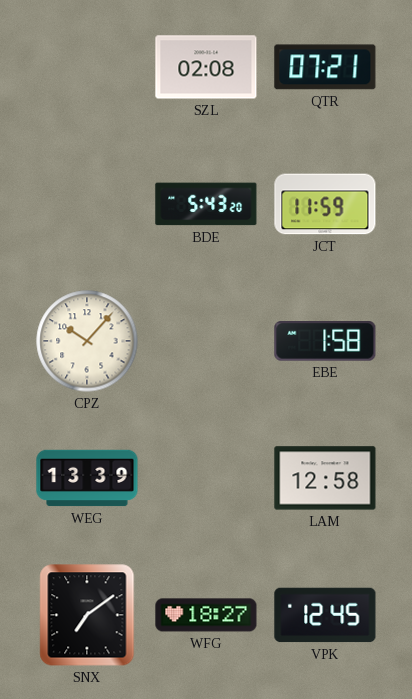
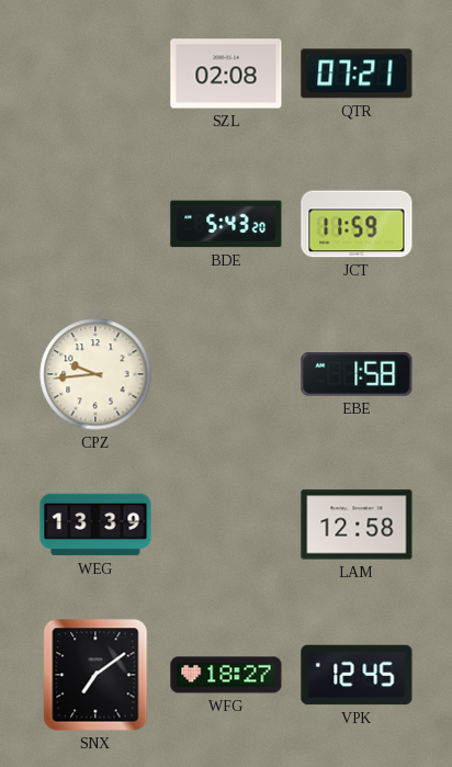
CPZ: 10:07 -> 9:44
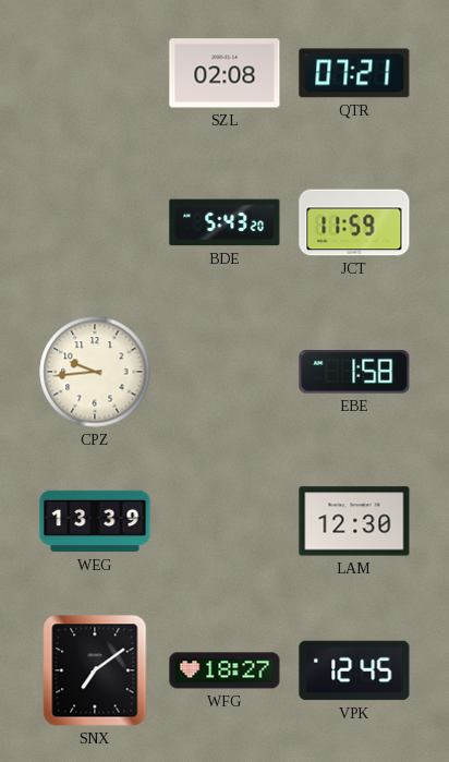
LAM: 12:58 -> 12:30
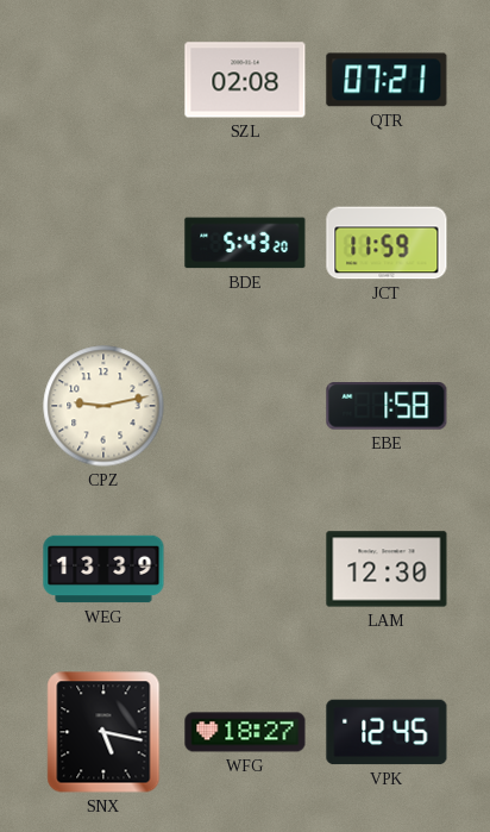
CPZ: 9:44 -> 9:13
SNX: 7:09 -> 5:17
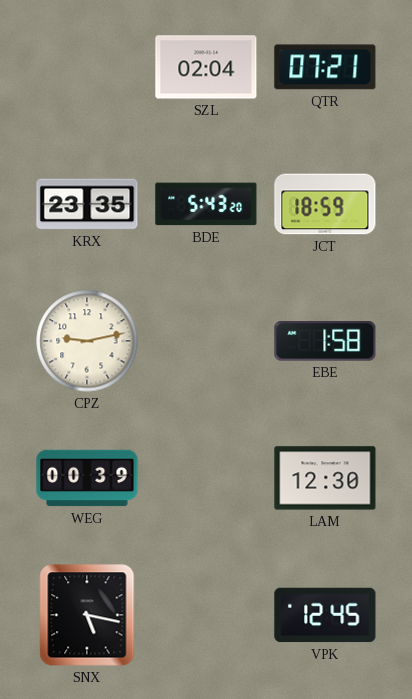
SZL: 02:08 -> 02:04
KRX: none -> 23:35
JCT: 11:59 -> 18:59
WEG: 13:39 -> 00:39
WFG: 18:27 -> none
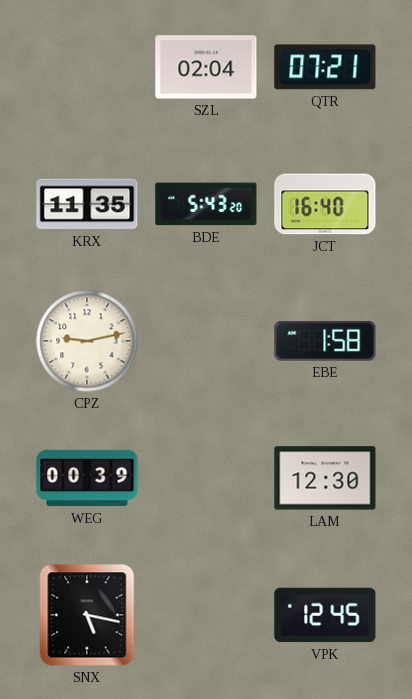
KRX: 23:35 -> 11:35
JCT: 18:59 -> 16:40
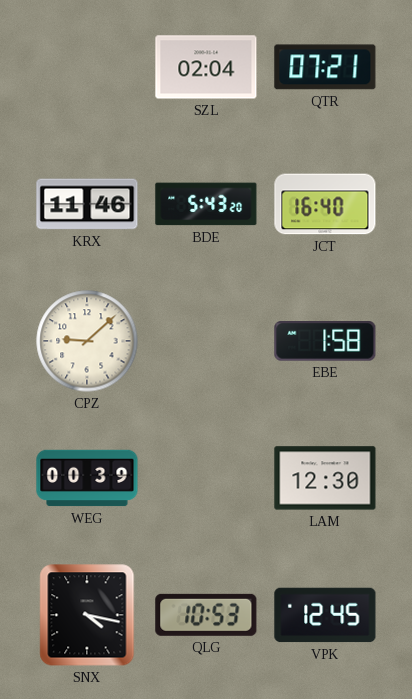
KRX: 11:35 -> 11:46
CPZ: 9:13 -> 9:08
SNX: 5:17 -> 4:17
QLG: none -> 10:53
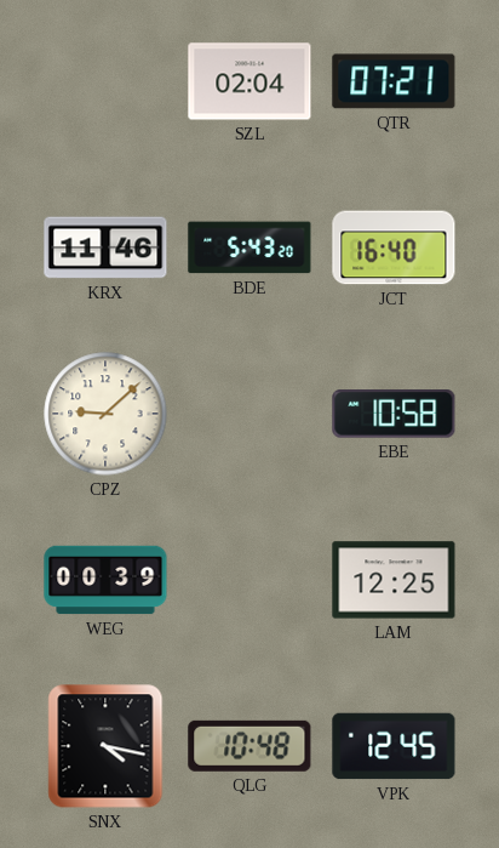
EBE: 1:58 -> 10:58
LAM: 12:30 -> 12:25
QLG: 10:53 -> 10:48
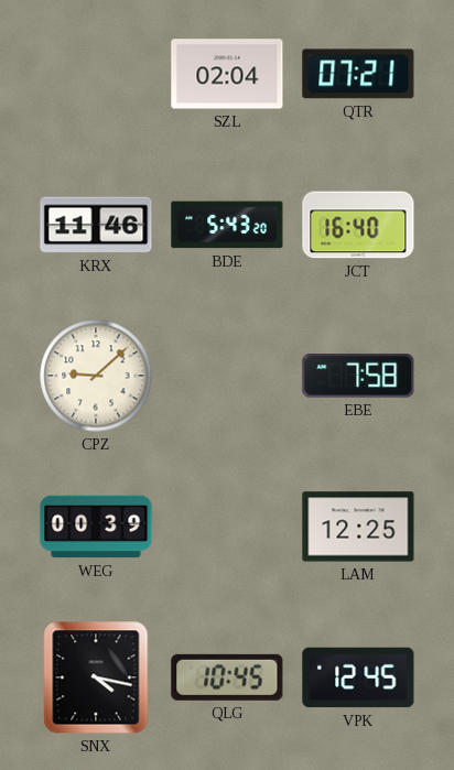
EBE: 10:58 -> 7:58
QLG: 10:48 -> 10:45
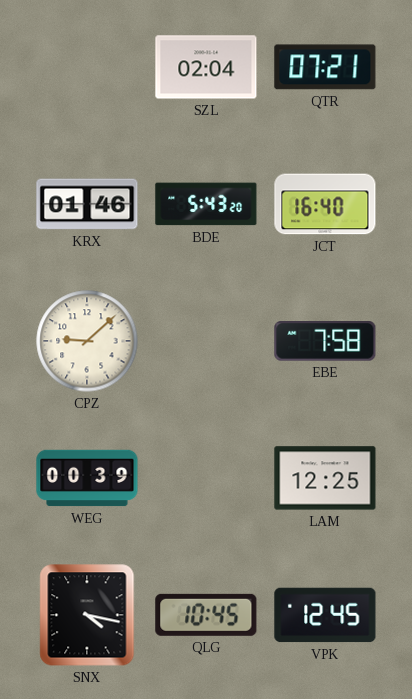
KRX: 11:46 -> 01:46
